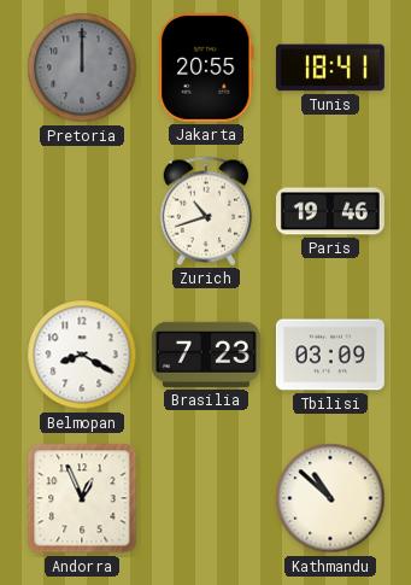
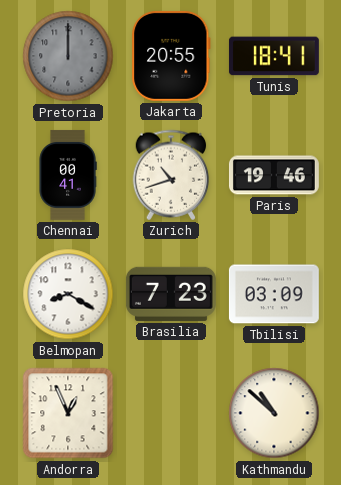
Chennai: none -> 00:41
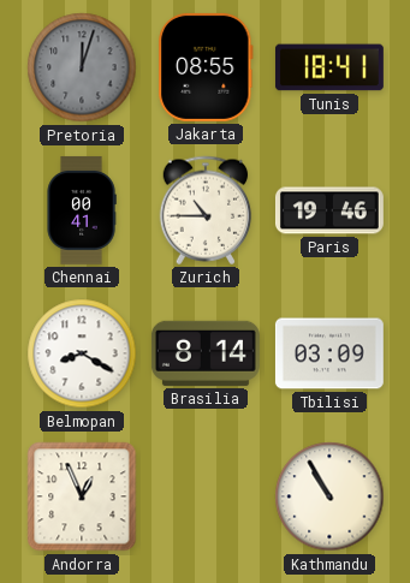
Pretoria: 12:00 -> 12:03
Jakarta: 20:55 -> 08:55
Zurich: 10:42 -> 10:45
Brasilia: 7:23 -> 8:14
Kathmandu: 10:52 -> 10:55
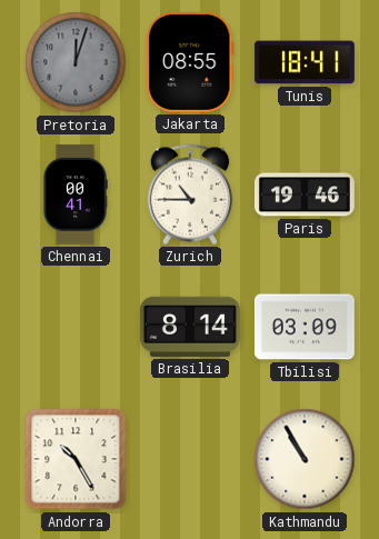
Belmopan: 8:20 -> none
Andorra: 12:56 -> 10:25
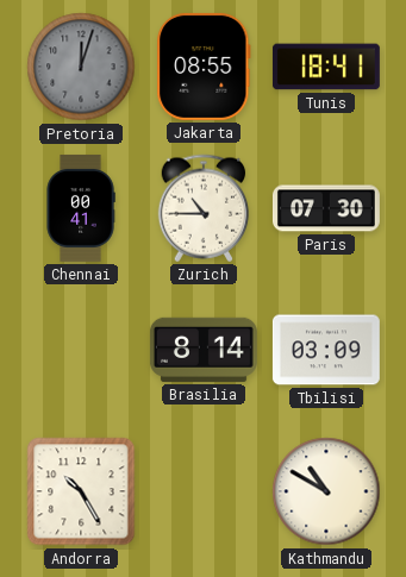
Paris: 19:46 -> 07:30
Kathmandu: 10:55 -> 10:50
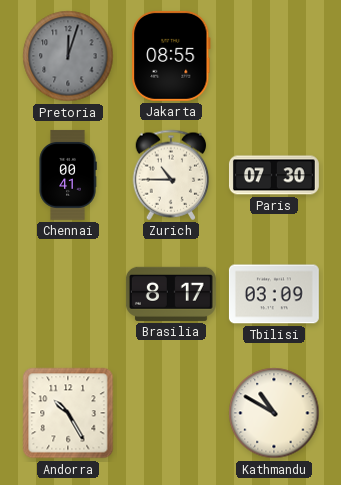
Tunis: 18:41 -> none
Brasilia: 8:14 -> 8:17
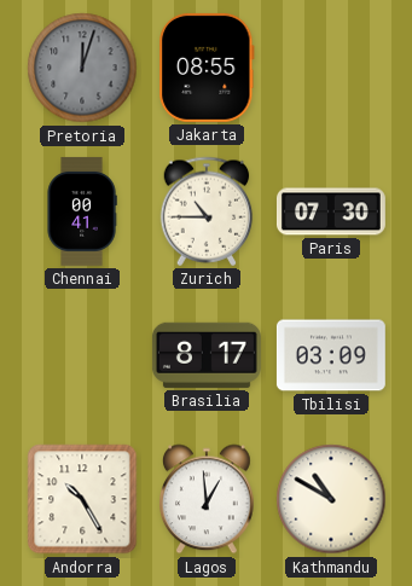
Lagos: none -> 12:59
